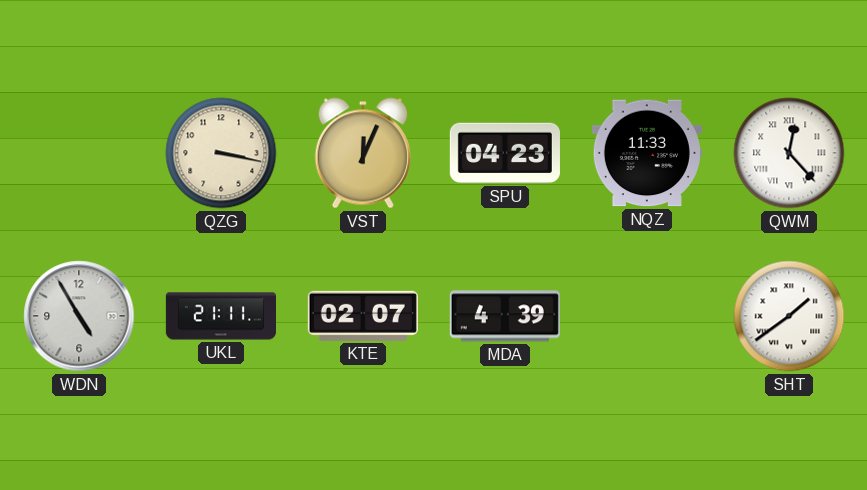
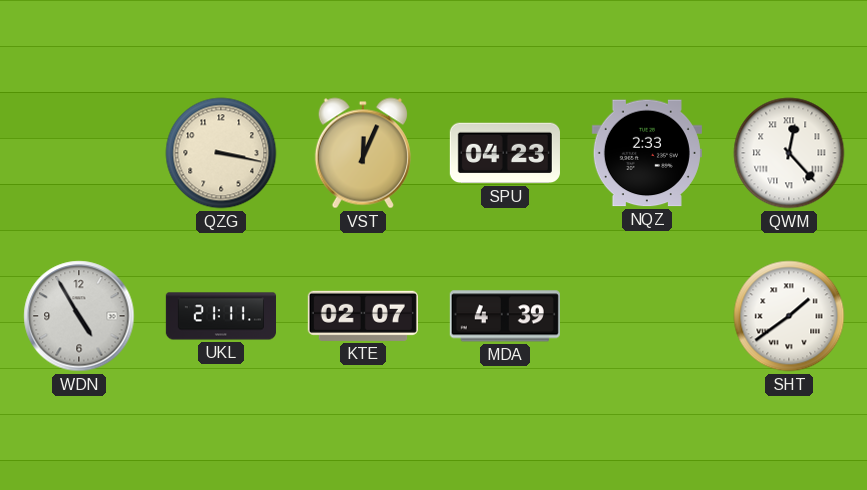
NQZ: 11:33 -> 2:33
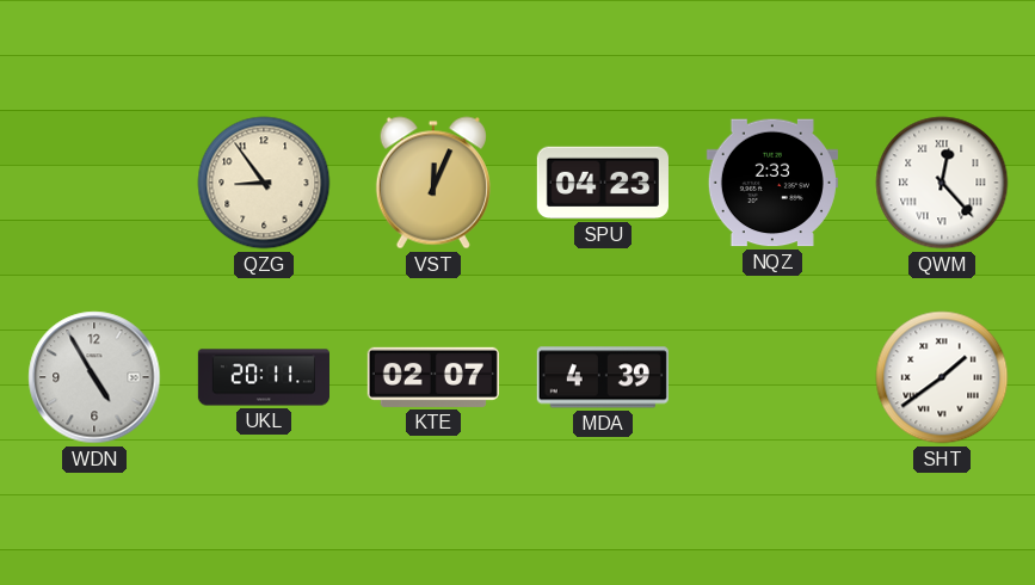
QZG: 3:17 -> 8:54
UKL: 21:11 -> 20:11
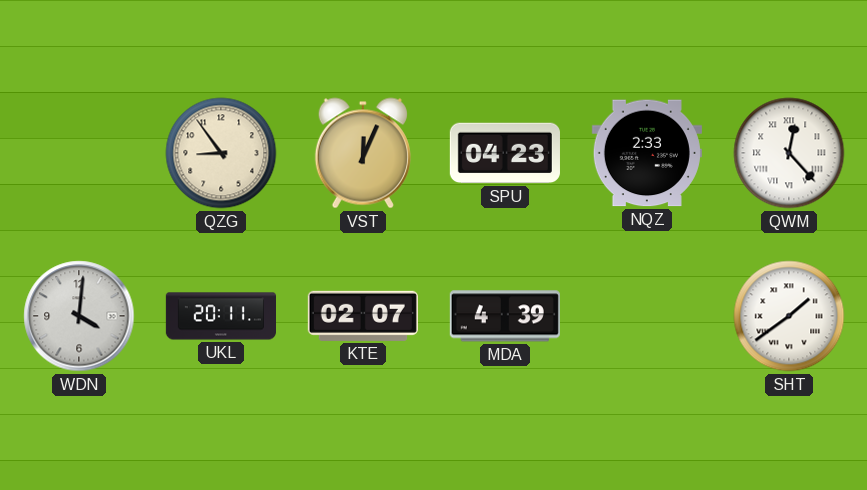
WDN: 4:55 -> 4:01
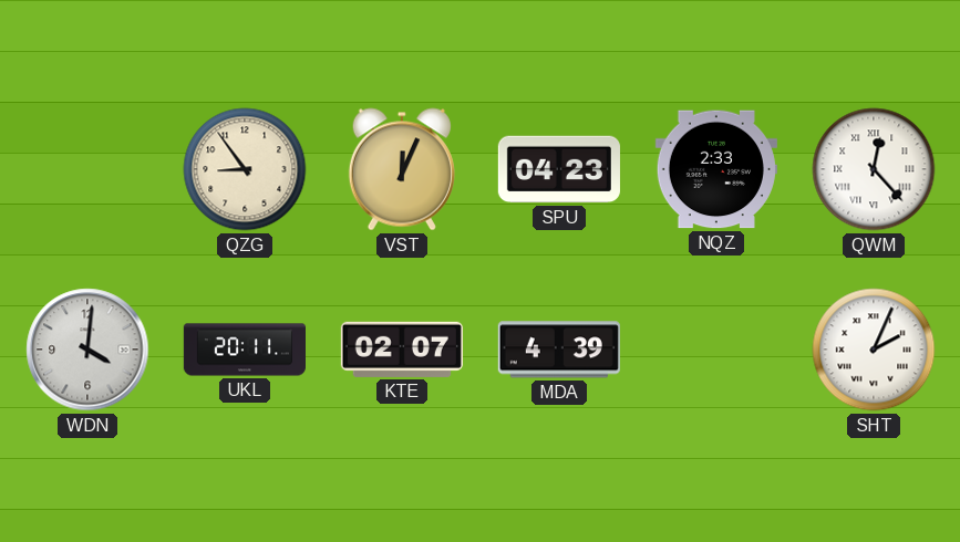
SHT: 1:39 -> 2:04
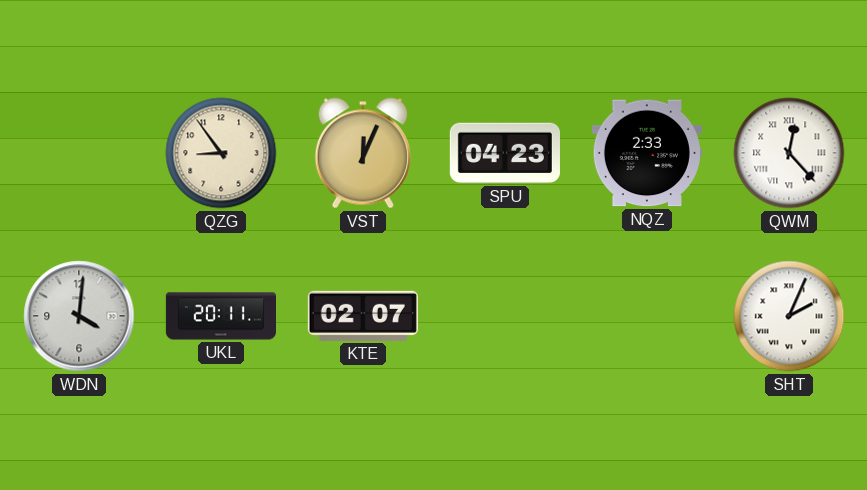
MDA: 4:39 -> none
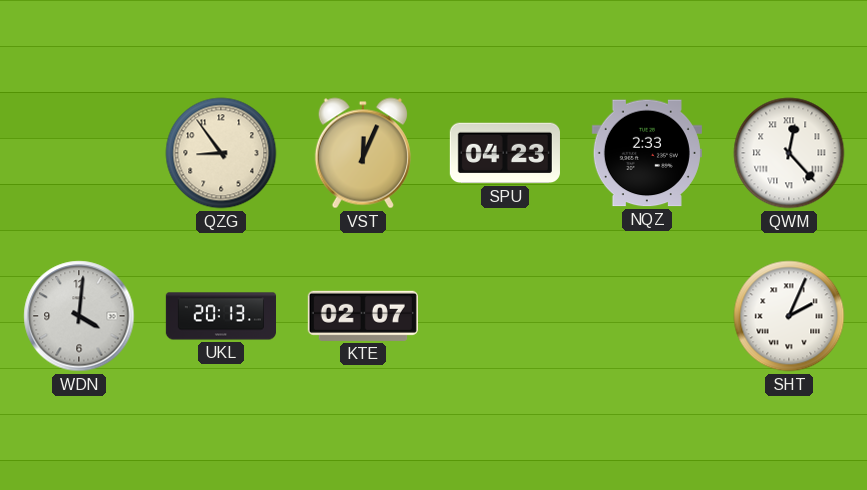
UKL: 20:11 -> 20:13
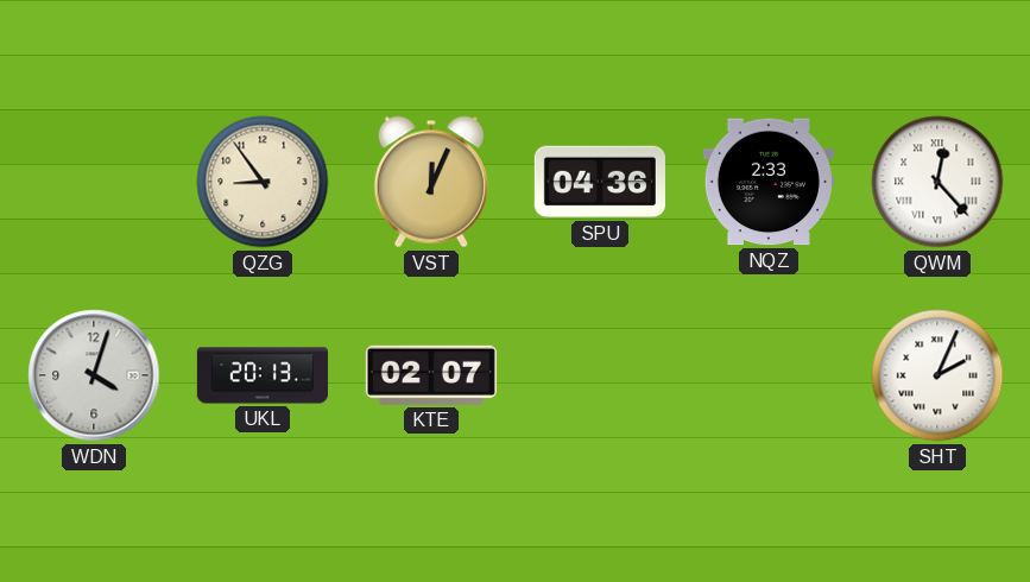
SPU: 04:23 -> 04:36
WDN: 4:01 -> 4:03
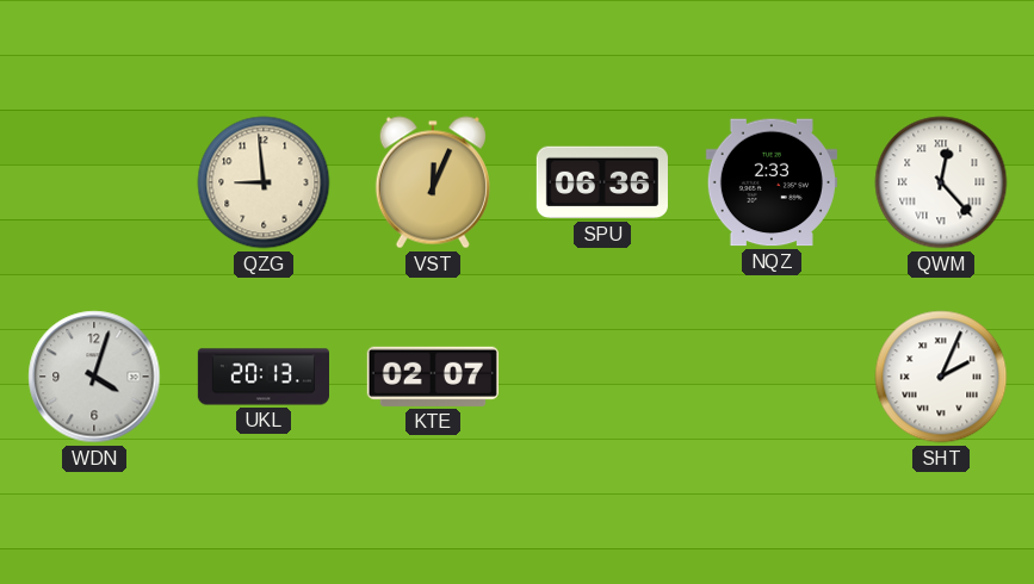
QZG: 8:54 -> 8:59
SPU: 04:36 -> 06:36
